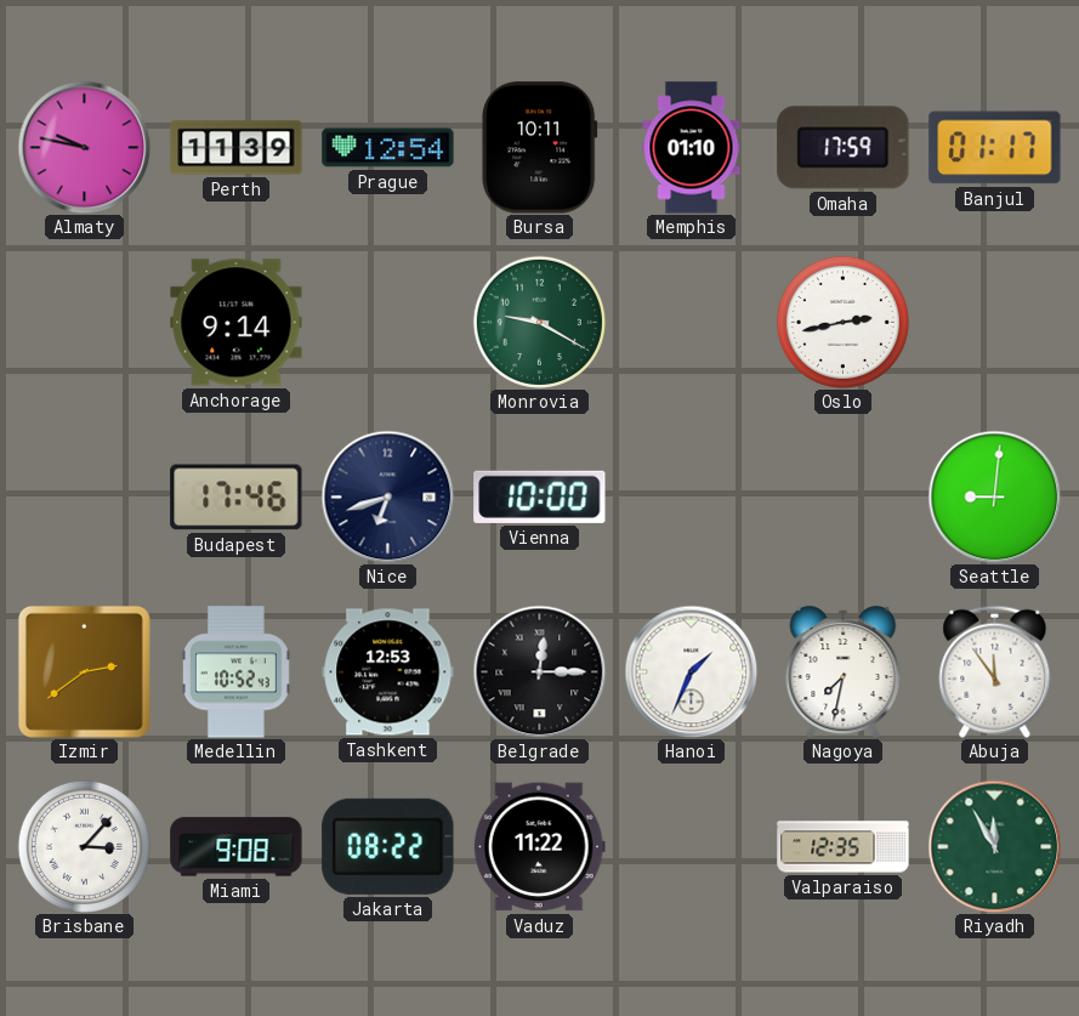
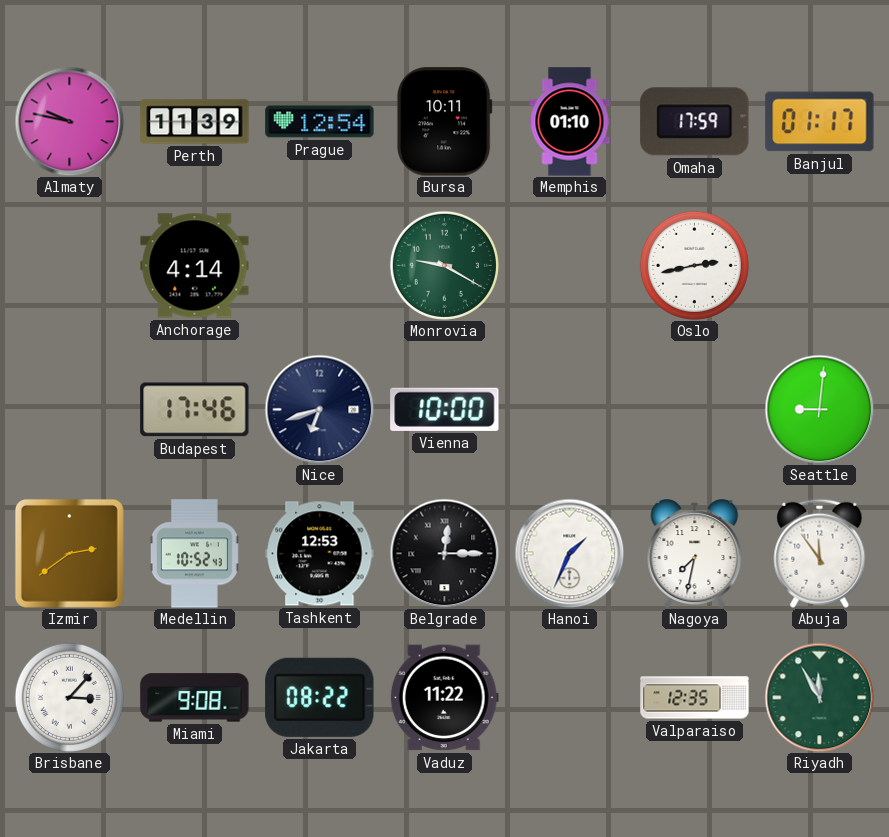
Anchorage: 9:14 -> 4:14
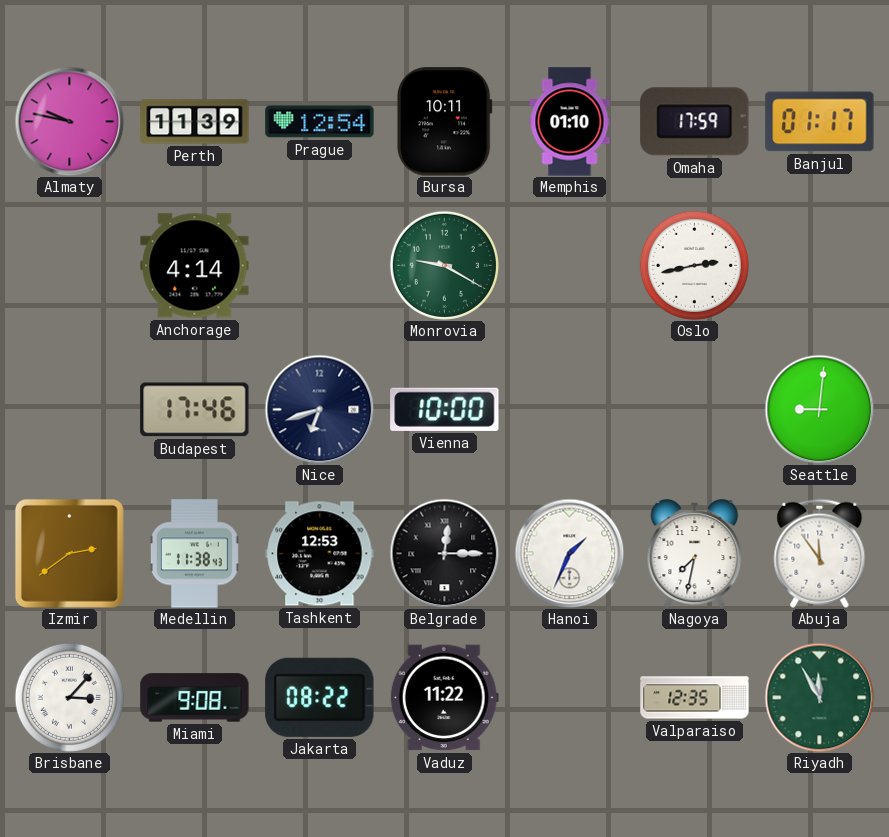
Medellin: 10:52 -> 11:38
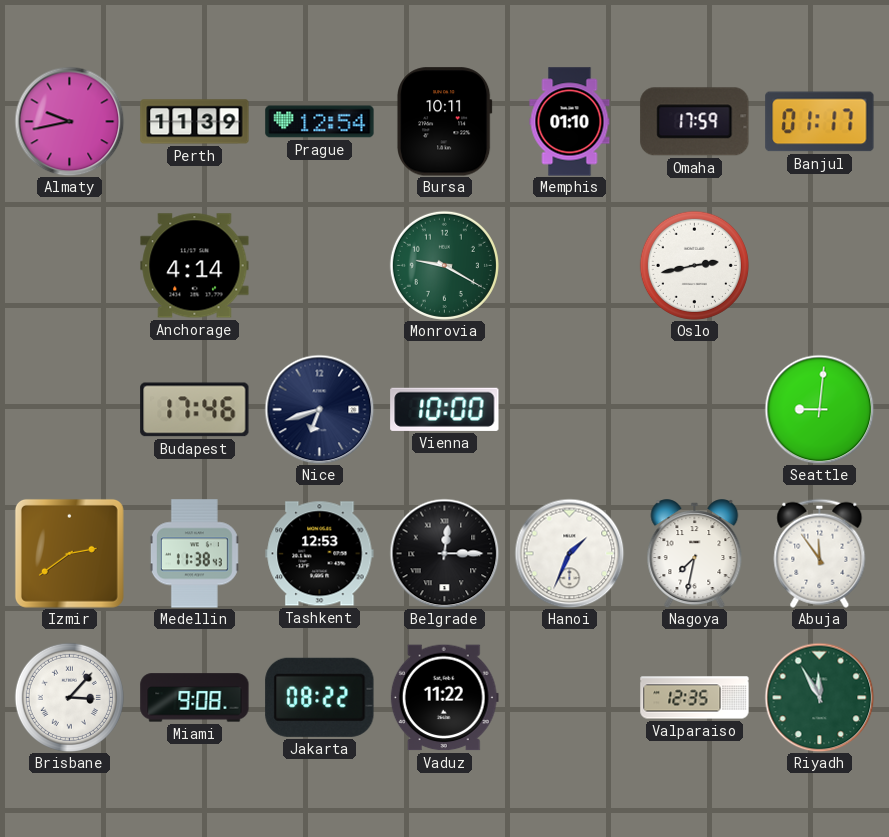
Almaty: 9:47 -> 9:43
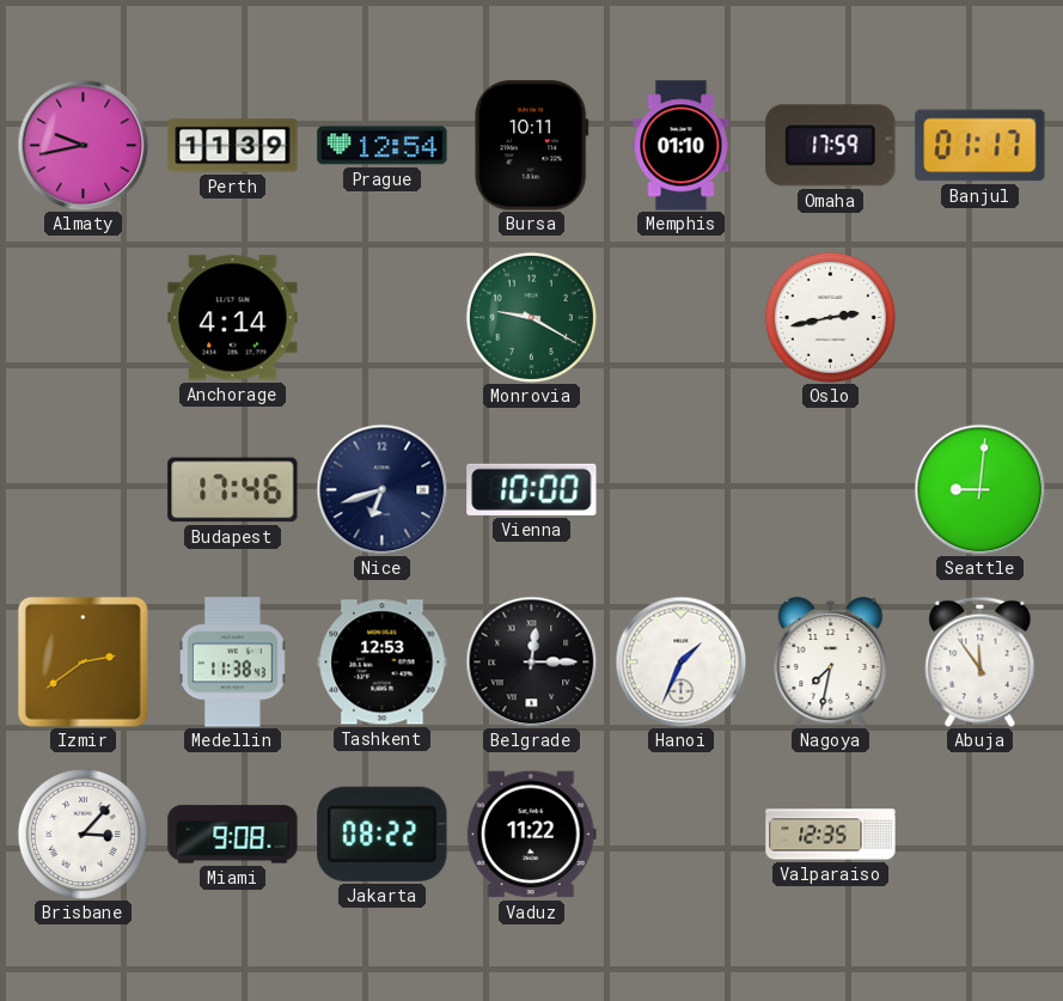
Riyadh: 11:55 -> none
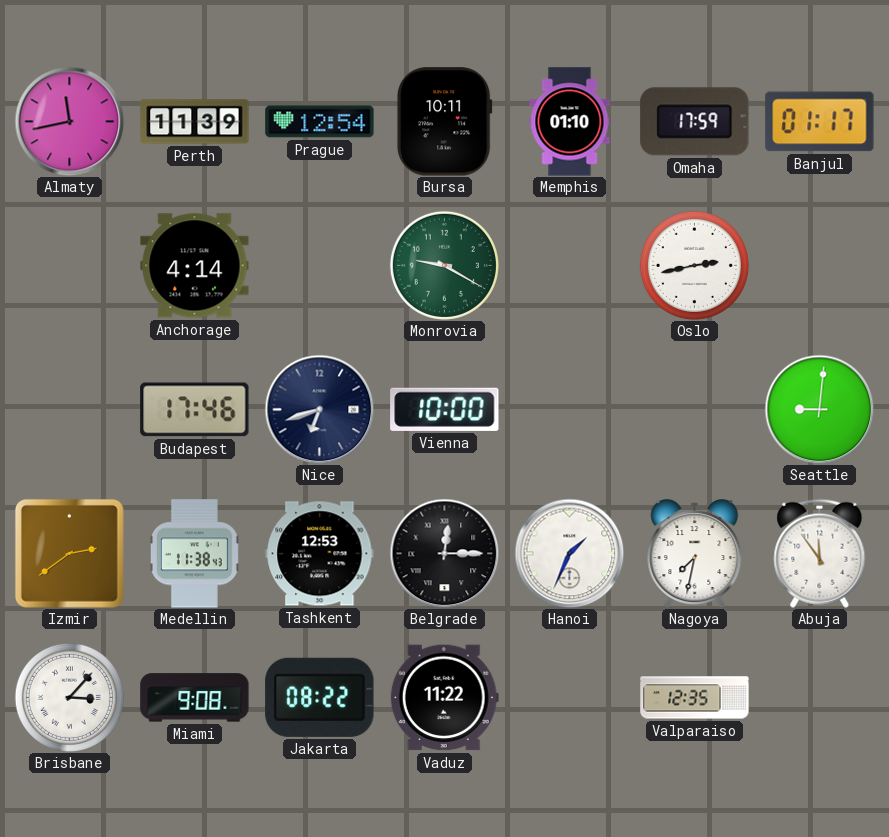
Almaty: 9:43 -> 11:43
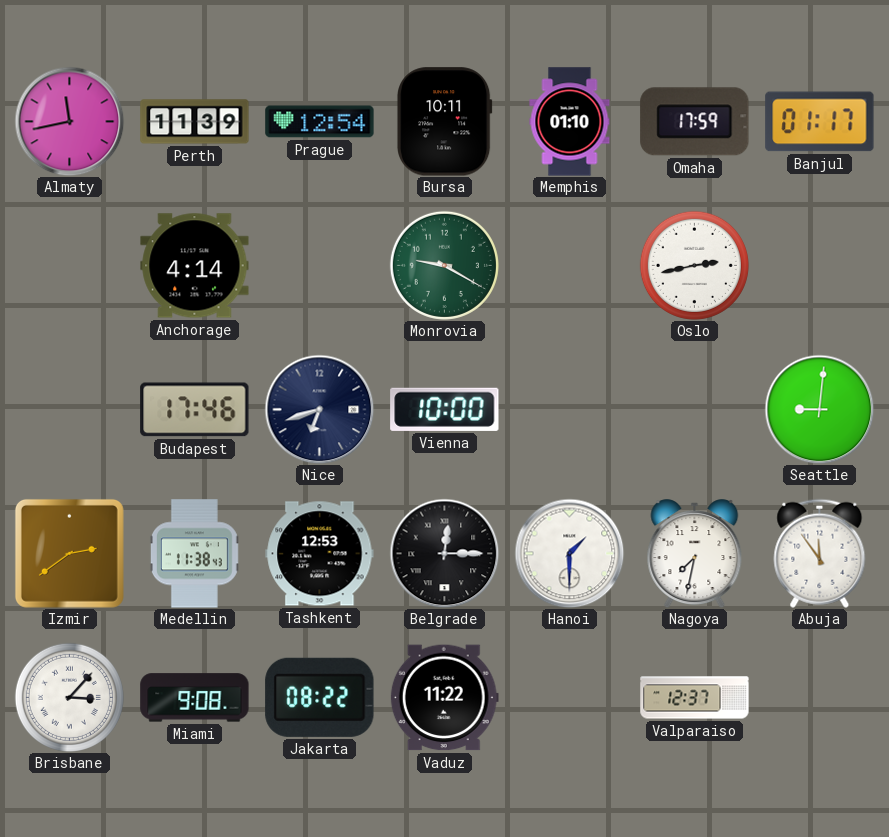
Hanoi: 1:34 -> 1:30
Valparaiso: 12:35 -> 12:37
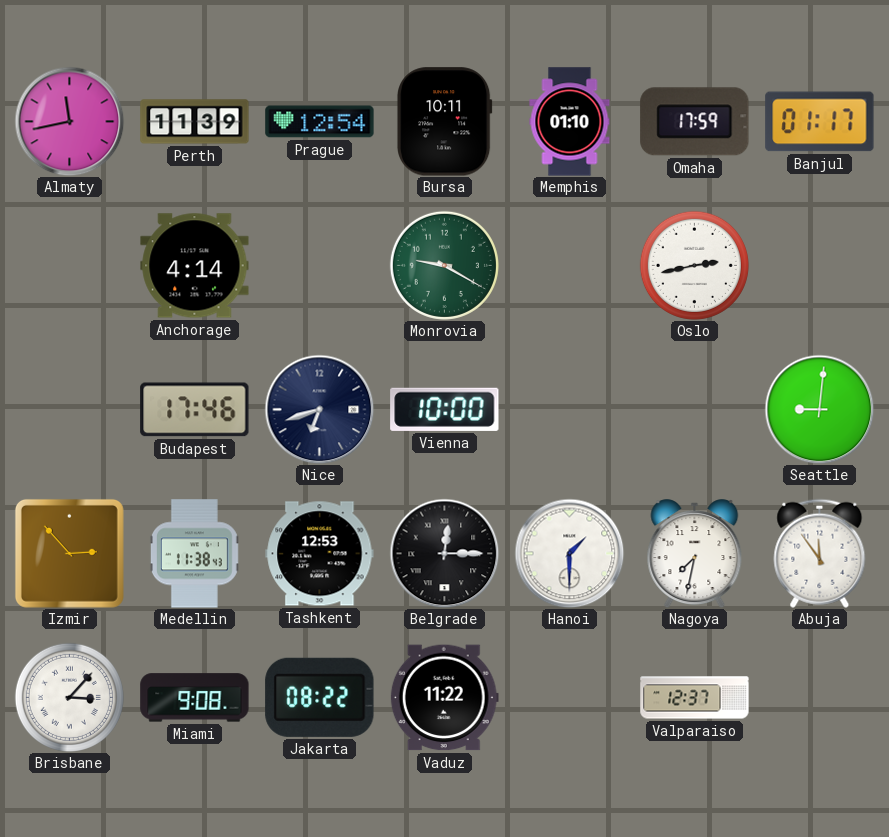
Izmir: 2:39 -> 2:53
